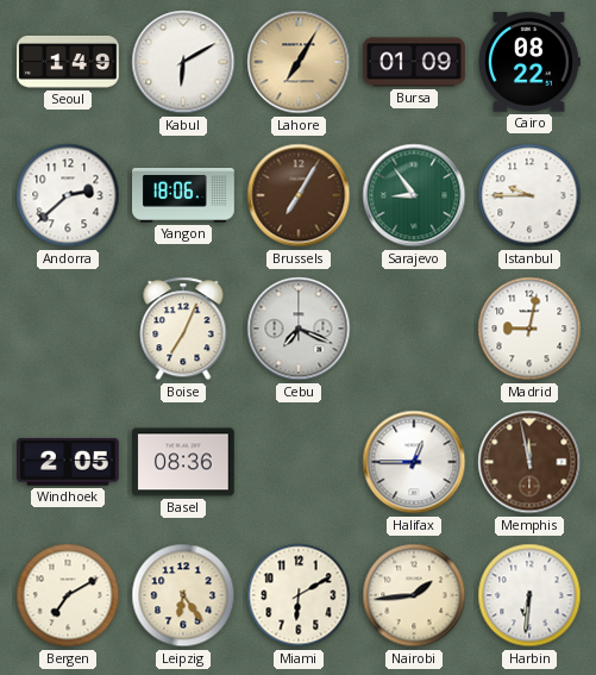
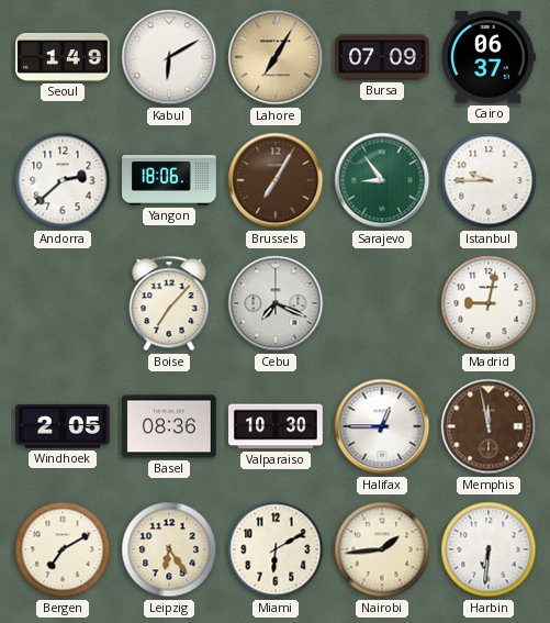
Bursa: 01:09 -> 07:09
Cairo: 08:22 -> 06:37
Boise: 7:04 -> 7:07
Valparaiso: none -> 10:30
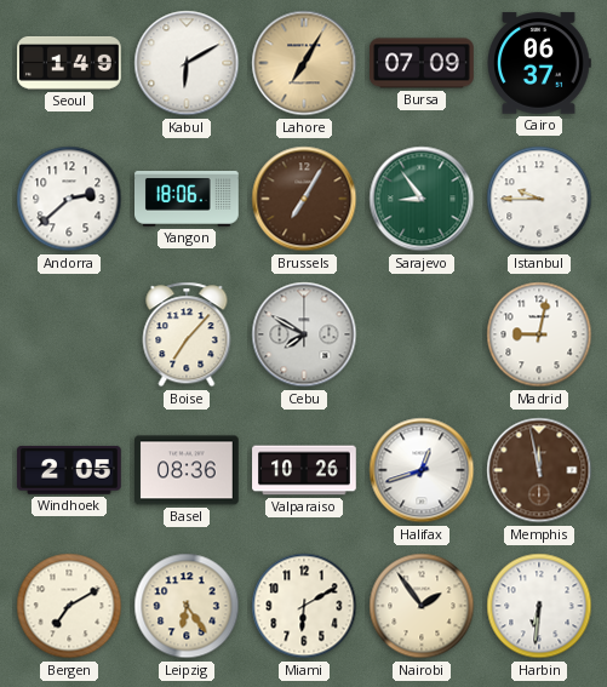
Cebu: 7:19 -> 7:50
Valparaiso: 10:30 -> 10:26
Halifax: 12:45 -> 12:42
Nairobi: 1:44 -> 1:54
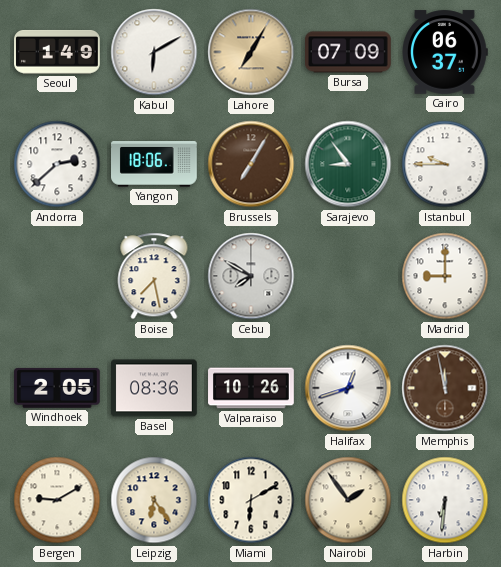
Boise: 7:07 -> 7:28
Madrid: 9:02 -> 9:00
Bergen: 7:10 -> 9:10
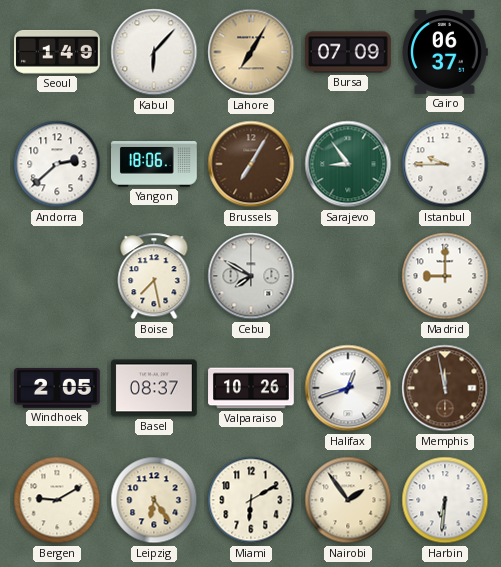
Kabul: 6:10 -> 6:07
Basel: 08:36 -> 08:37
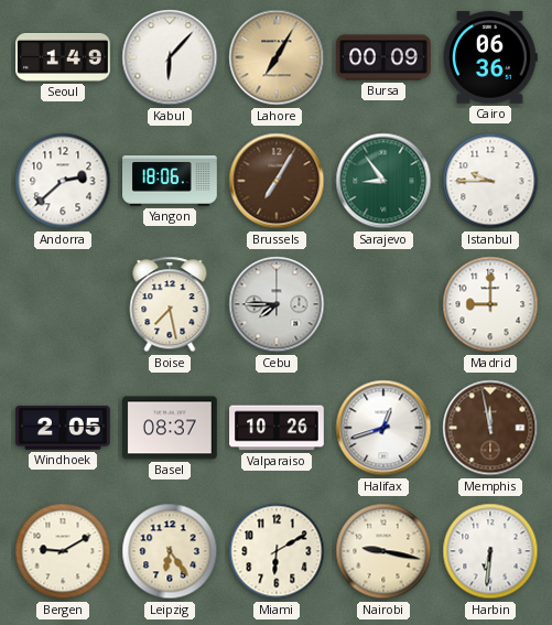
Bursa: 07:09 -> 00:09
Cairo: 06:37 -> 06:36
Cebu: 7:50 -> 7:45
Nairobi: 1:54 -> 9:17
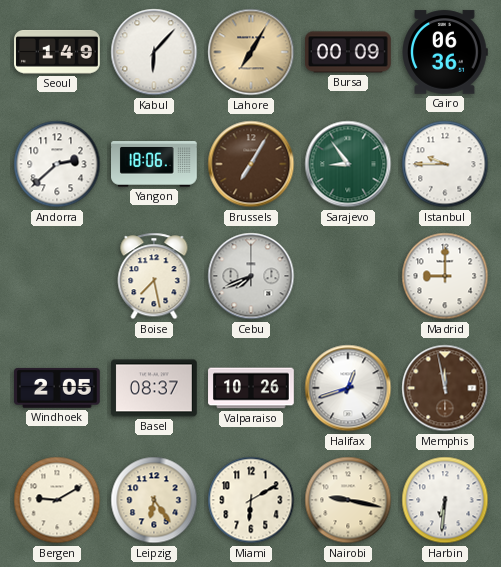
Cebu: 7:45 -> 7:41
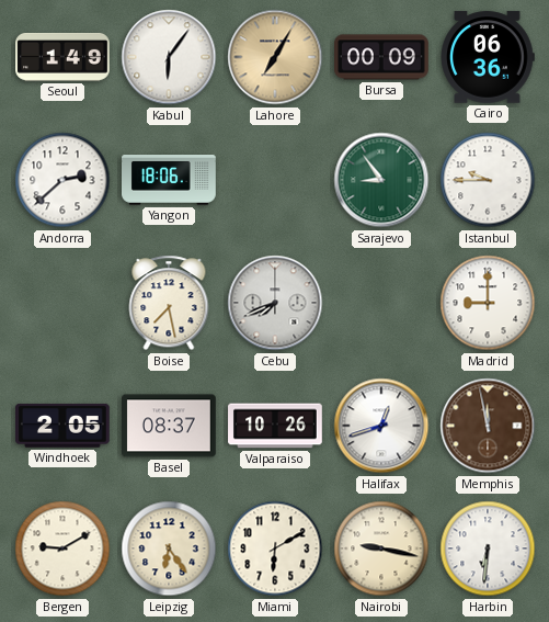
Kabul: 6:07 -> 6:06
Brussels: 7:05 -> none
